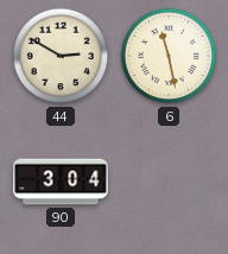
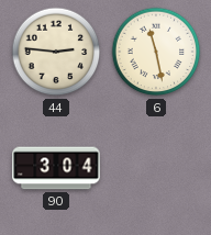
44: 2:50 -> 2:46
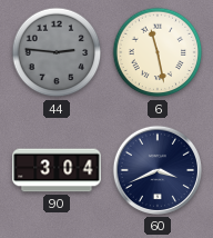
44 dial: cream -> grey
60: none -> 3:41
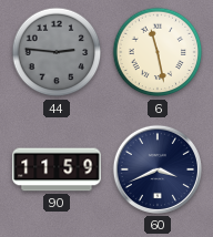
90: 3:04 -> 11:59
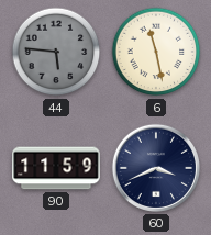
44: 2:46 -> 5:46
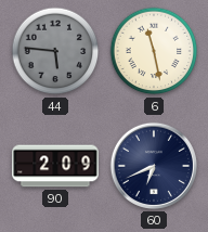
90: 11:59 -> 2:09
60: 3:41 -> 6:41
